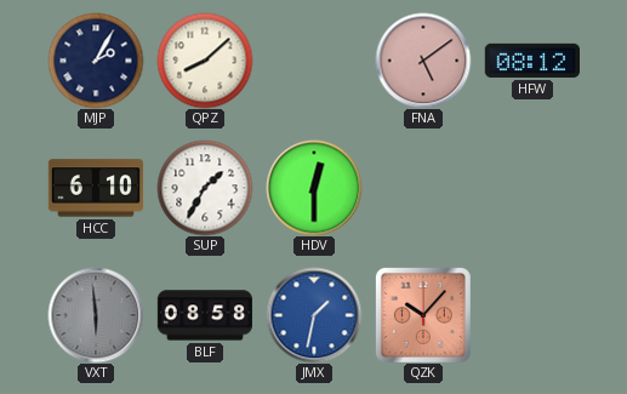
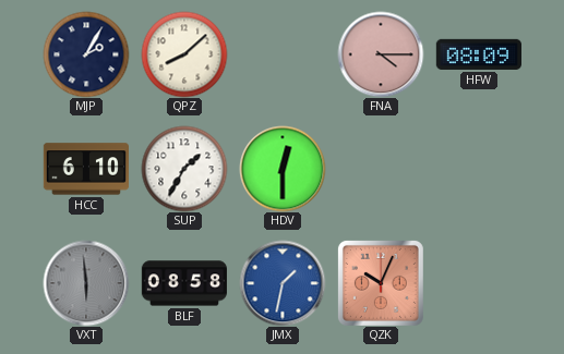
FNA: 5:09 -> 4:15
HFW: 08:12 -> 08:09
QZK: 10:07 -> 10:04
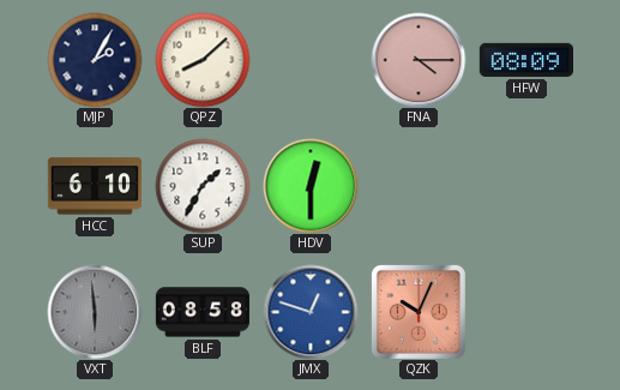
JMX: 1:32 -> 12:48
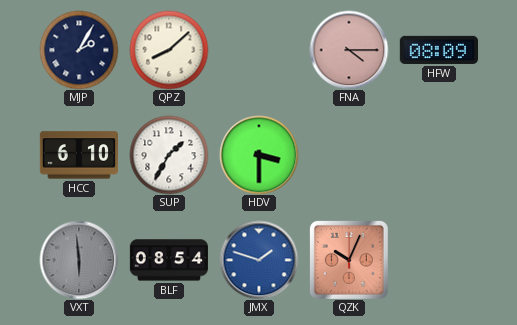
HDV: 12:30 -> 3:30
BLF: 08:58 -> 08:54
JMX: 12:48 -> 1:48
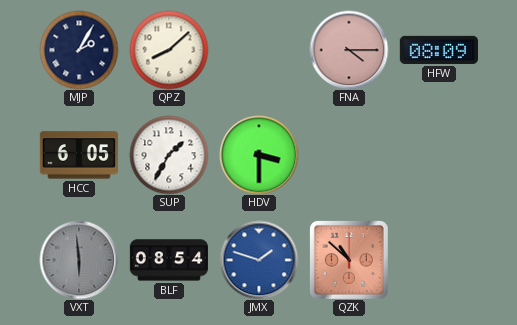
HCC: 6:10 -> 6:05
QZK: 10:04 -> 10:52
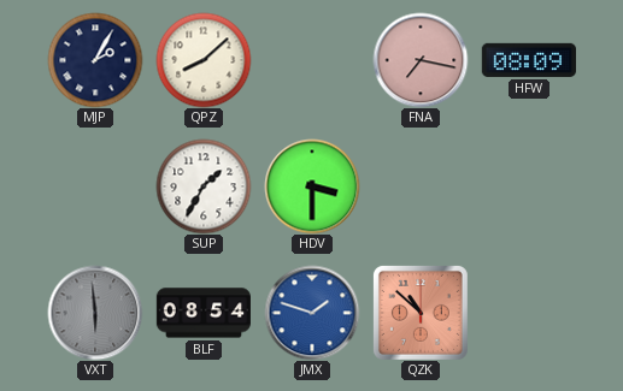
FNA: 4:15 -> 7:17
HCC: 6:05 -> none
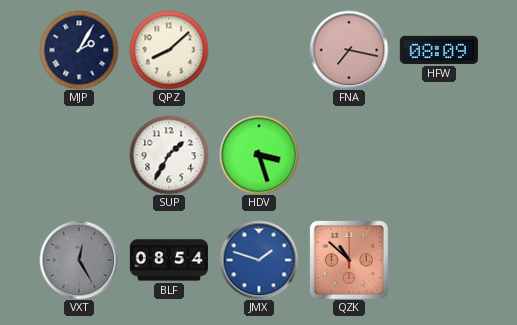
HDV: 3:30 -> 3:27
VXT: 5:59 -> 12:25
